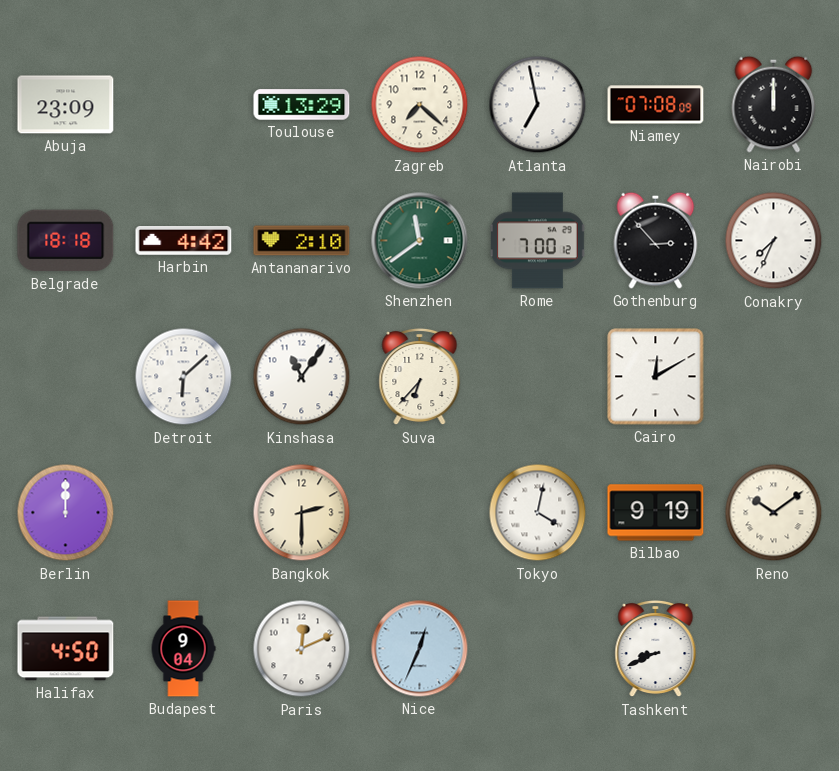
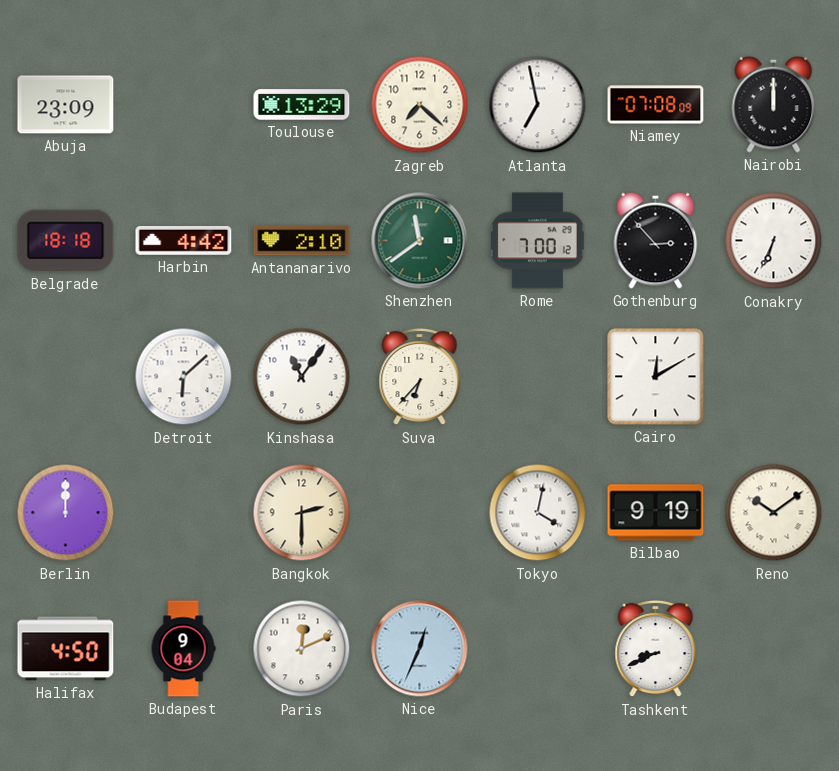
Conakry: 7:34 -> 6:34
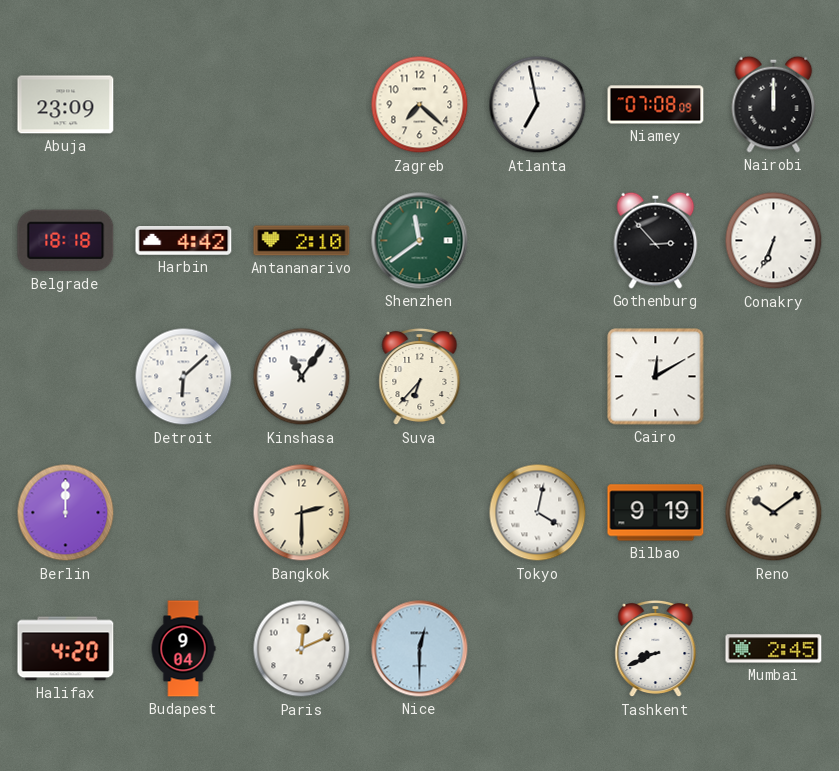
Toulouse: 13:29 -> none
Rome: 7:00 -> none
Halifax: 4:50 -> 4:20
Nice: 12:34 -> 12:30
Mumbai: none -> 2:45
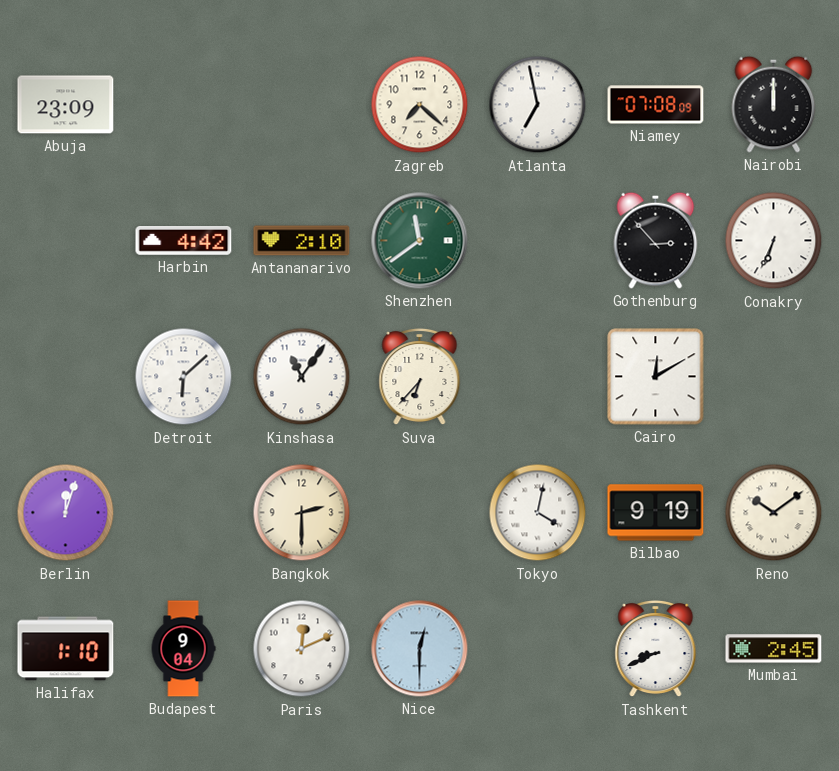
Belgrade: 18:18 -> none
Berlin: 12:00 -> 12:03
Halifax: 4:20 -> 1:10
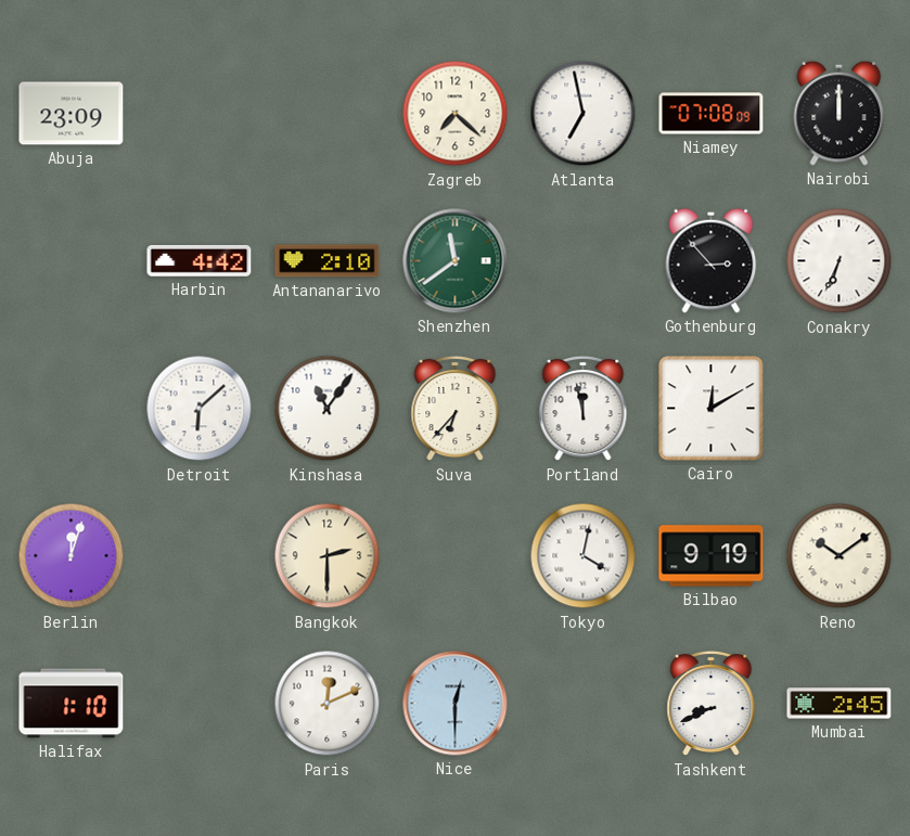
Portland: none -> 11:58
Budapest: 9:04 -> none
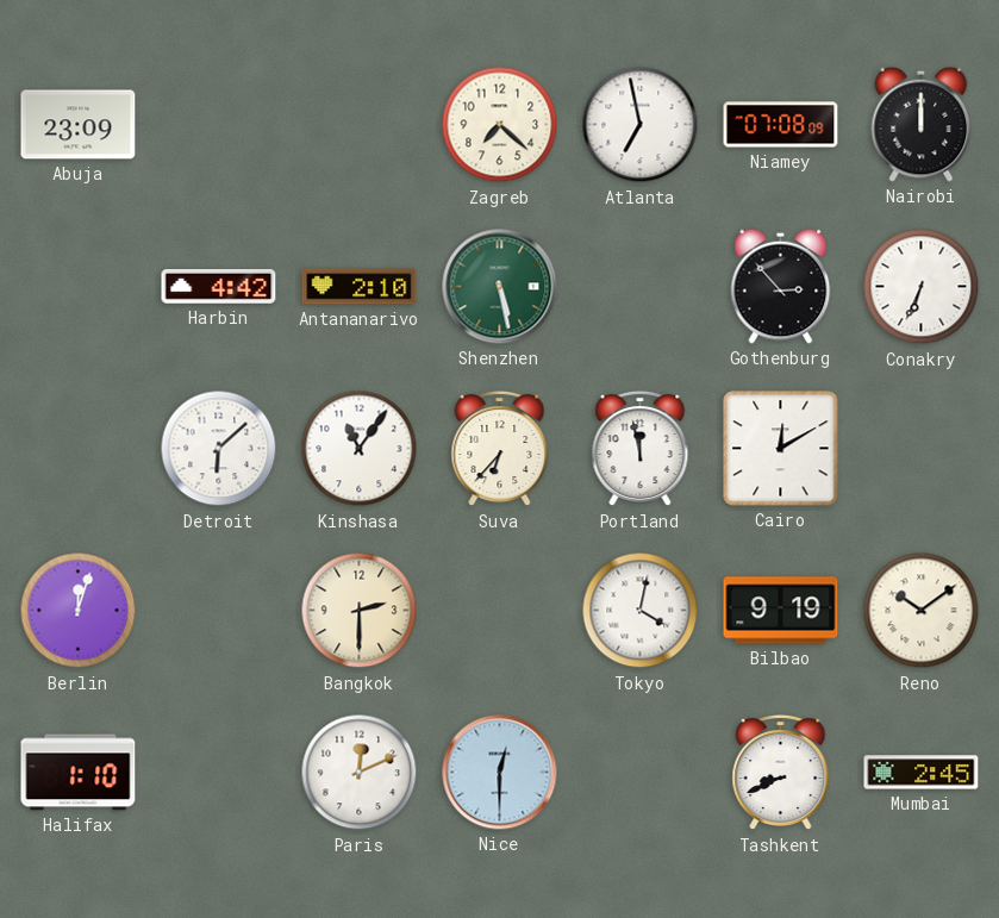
Shenzhen: 11:39 -> 5:28
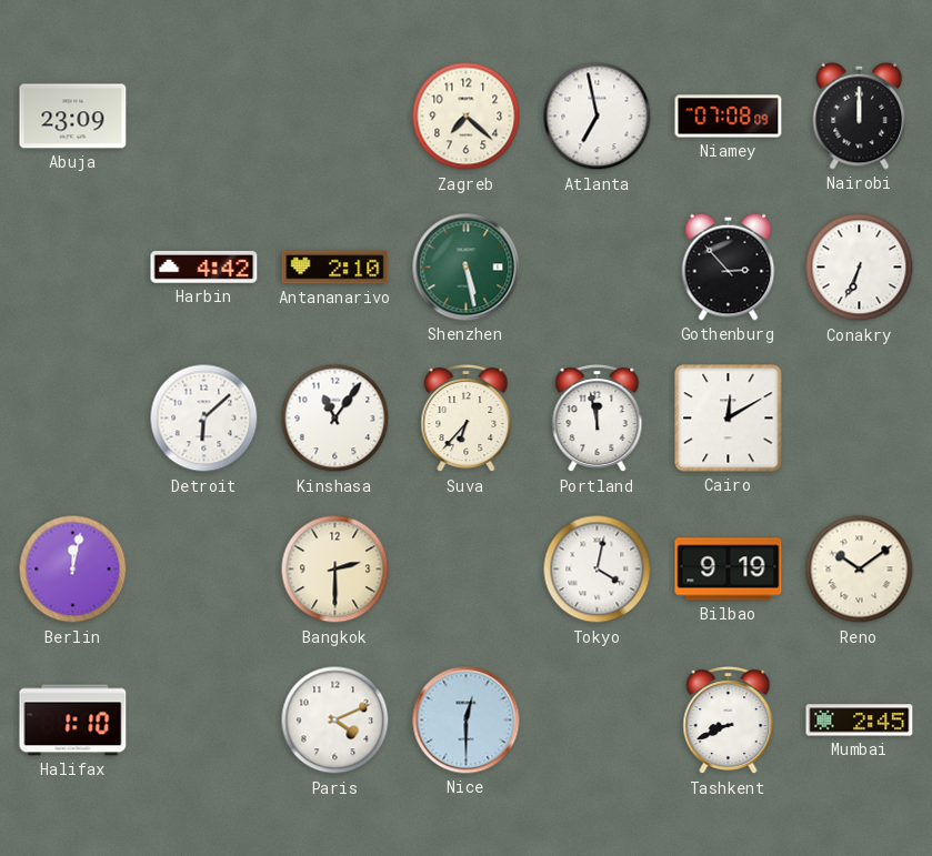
Berlin: 12:03 -> 12:02
Paris: 12:11 -> 4:11
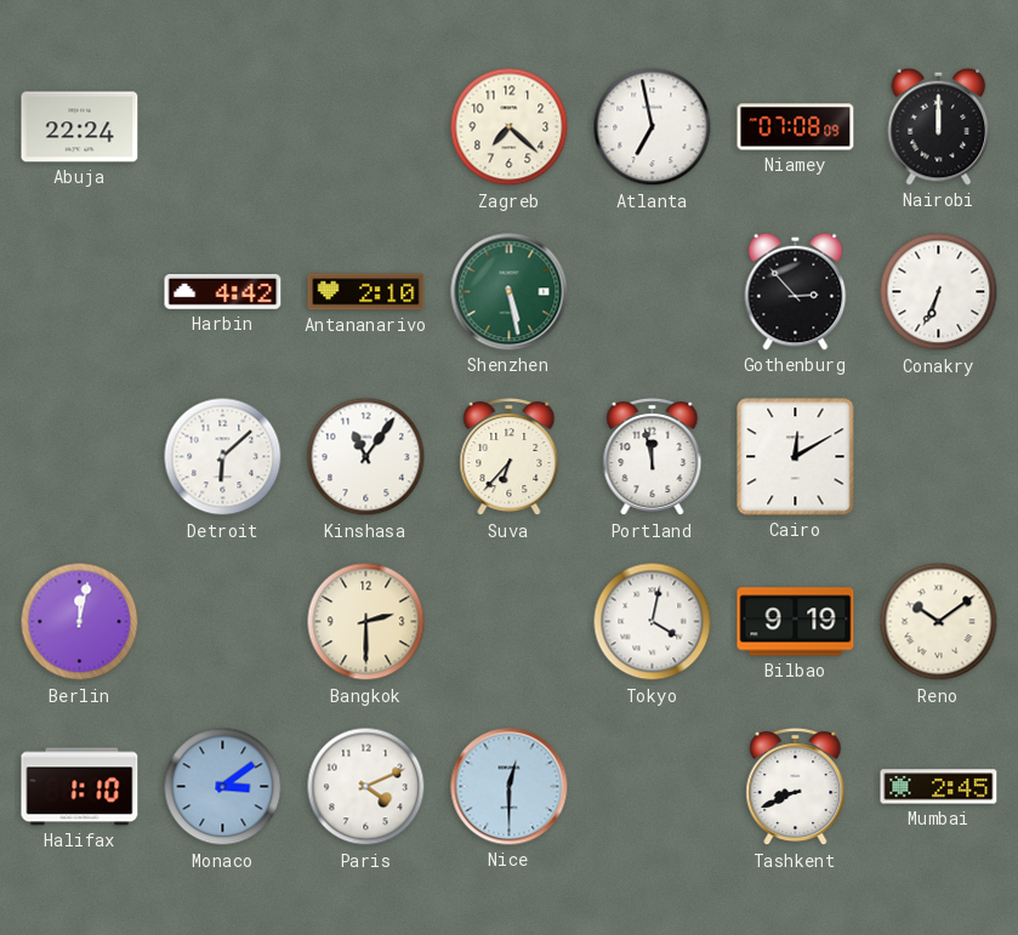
Abuja: 23:09 -> 22:24
Monaco: none -> 3:09
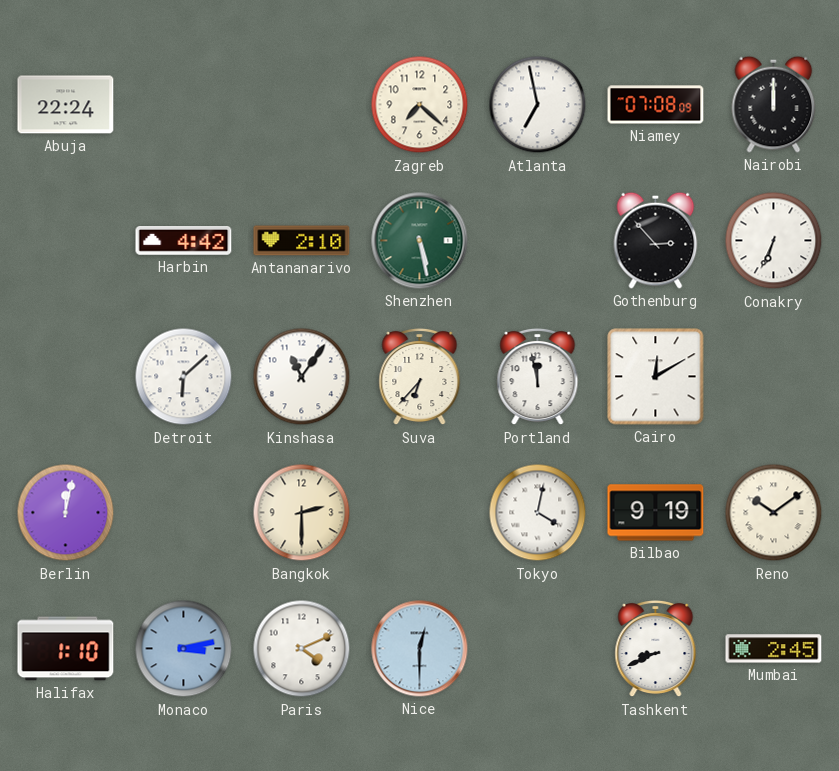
Monaco: 3:09 -> 3:13
